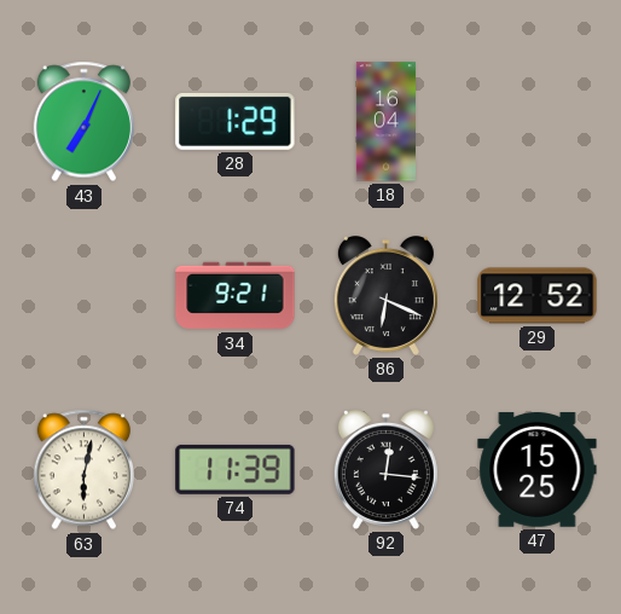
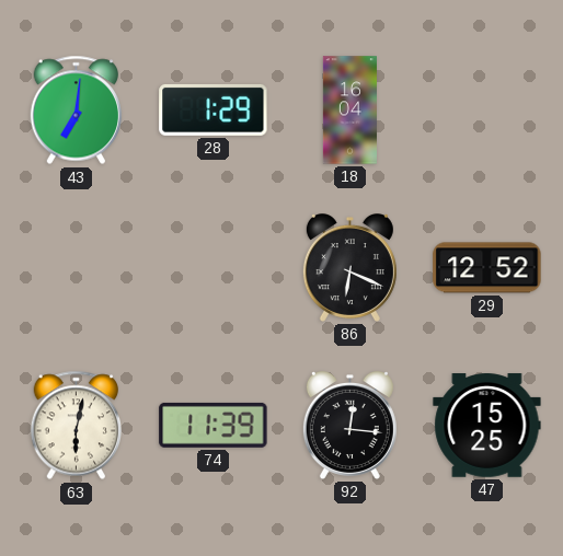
43: 7:04 -> 7:01
34: 9:21 -> none
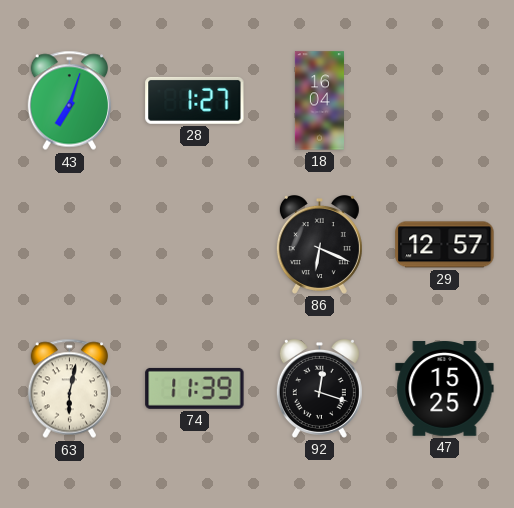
43: 7:01 -> 7:03
28: 1:29 -> 1:27
29: 12:52 -> 12:57
92: 12:16 -> 12:18
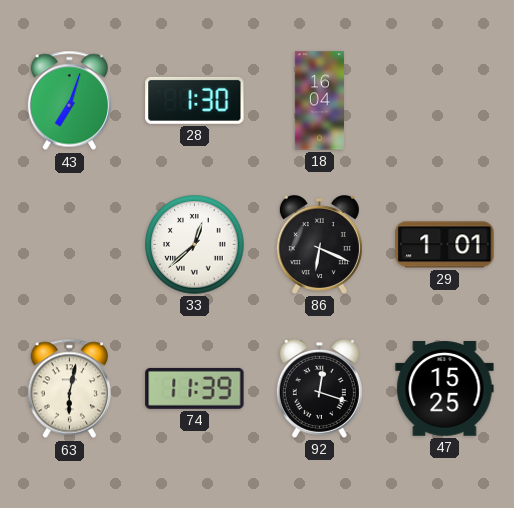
28: 1:27 -> 1:30
33: none -> 12:38
29: 12:57 -> 1:01
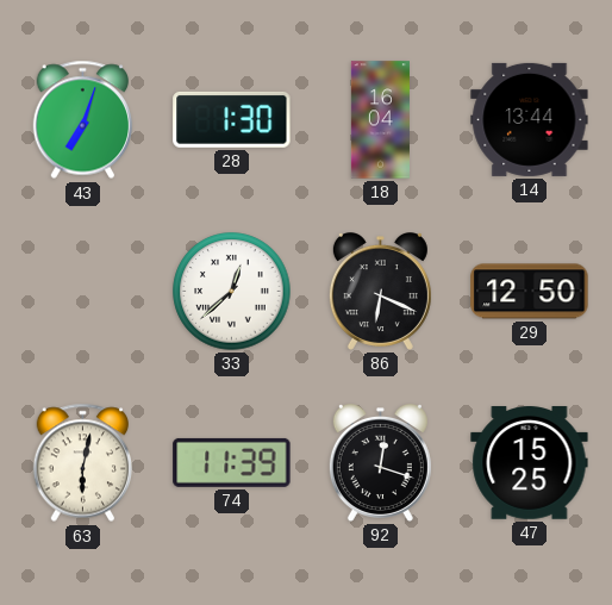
14: none -> 13:44
29: 1:01 -> 12:50
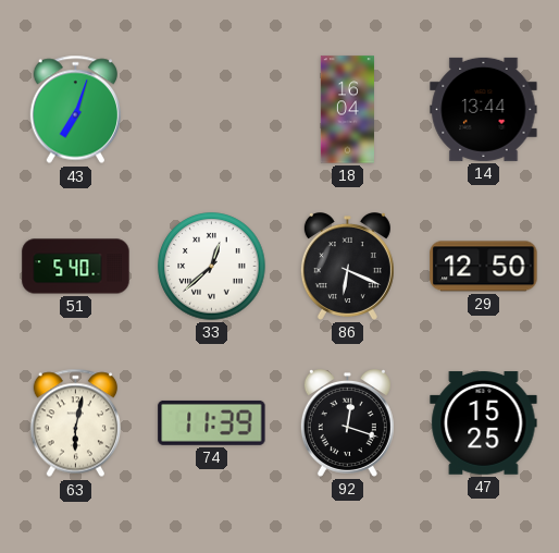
28: 1:30 -> none
51: none -> 5:40
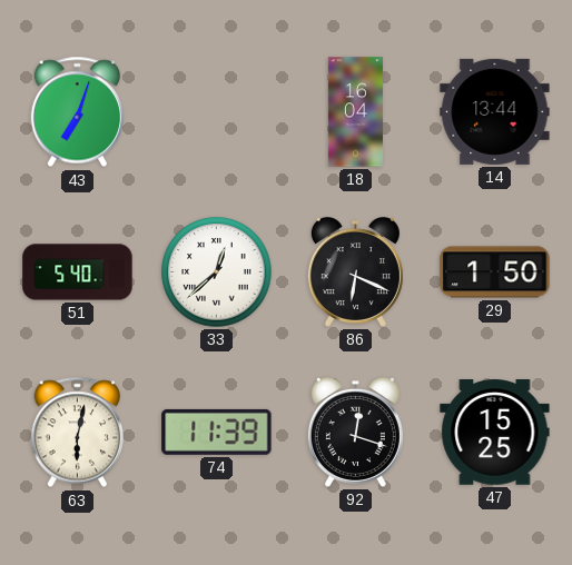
29: 12:50 -> 1:50
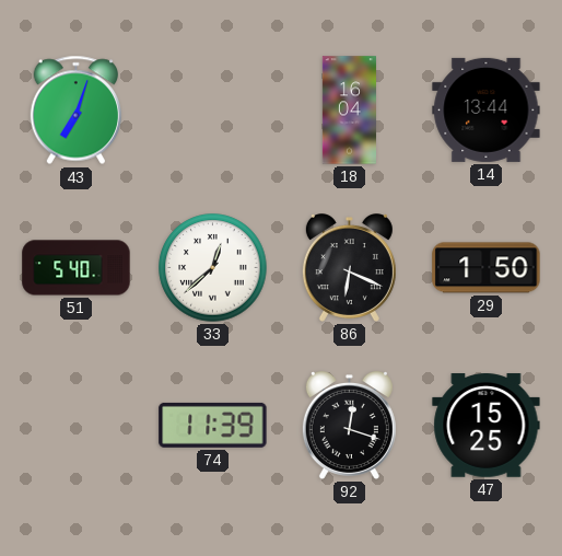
63: 6:02 -> none
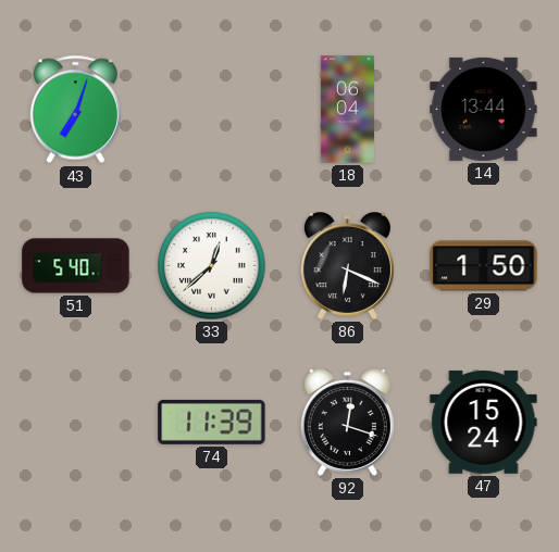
18: 16:04 -> 06:04
47: 15:25 -> 15:24
